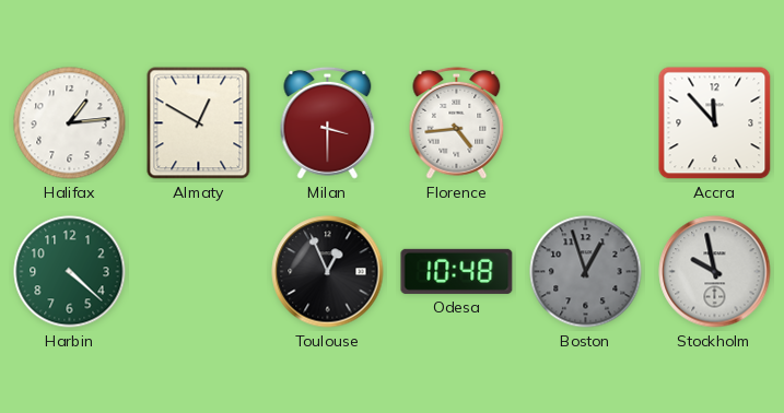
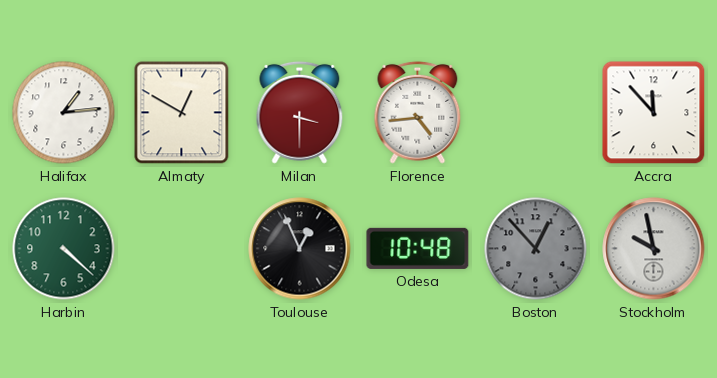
Boston: 12:57 -> 12:53
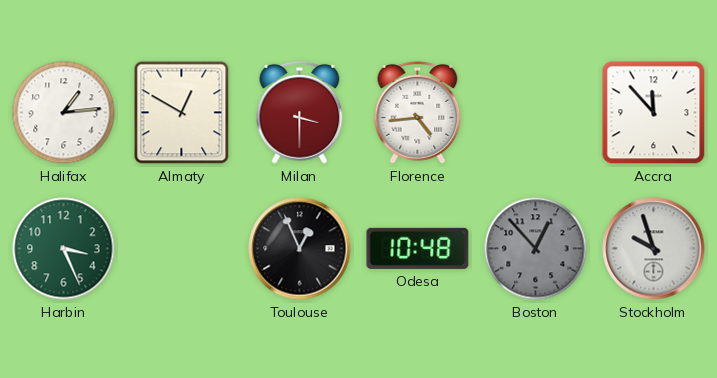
Harbin: 4:22 -> 3:26
Stockholm: 9:58 -> 9:57
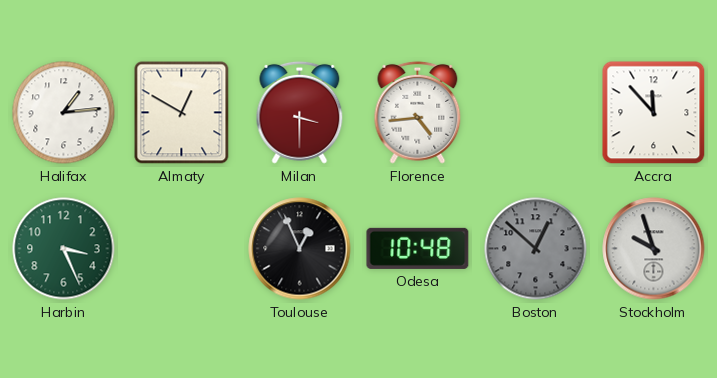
Boston: 12:53 -> 12:52
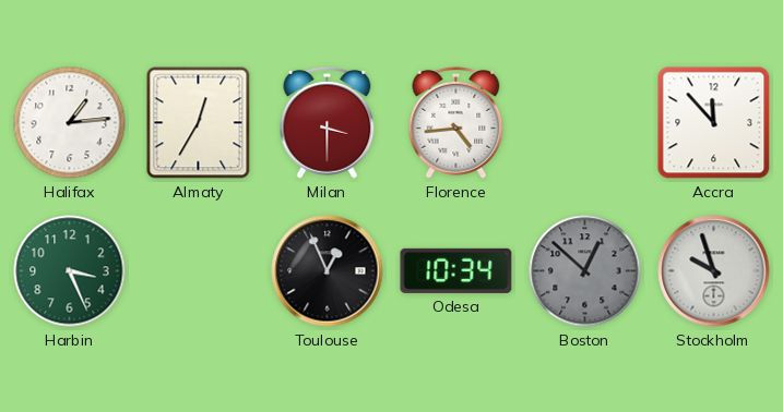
Almaty: 12:50 -> 12:35
Odesa: 10:48 -> 10:34
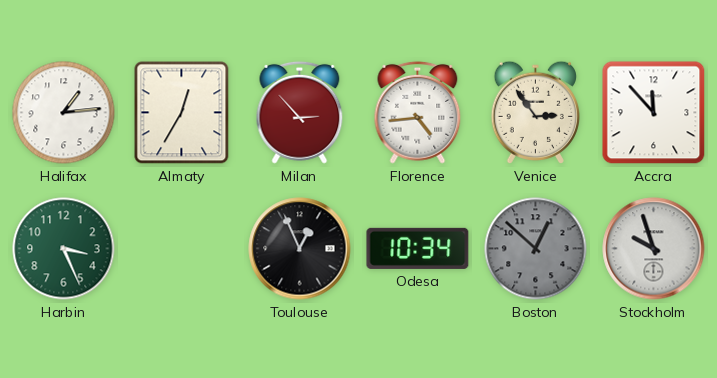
Milan: 3:30 -> 2:53
Venice: none -> 2:54
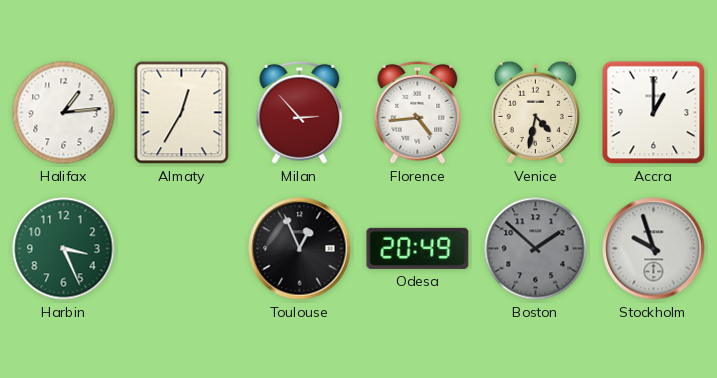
Venice: 2:54 -> 4:32
Accra: 11:53 -> 1:00
Odesa: 10:34 -> 20:49
Boston: 12:52 -> 1:52
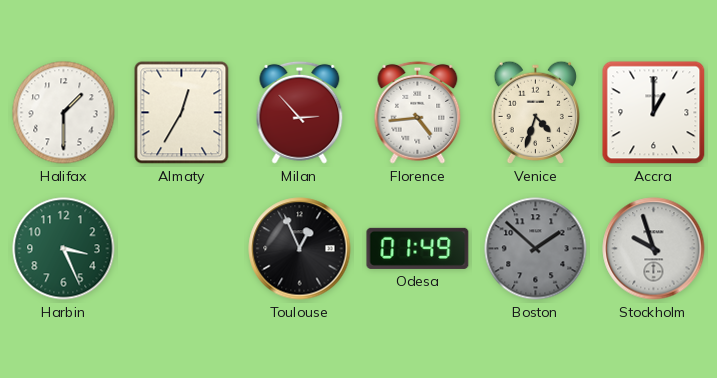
Halifax: 1:14 -> 1:30
Venice: 4:32 -> 4:33
Odesa: 20:49 -> 01:49
